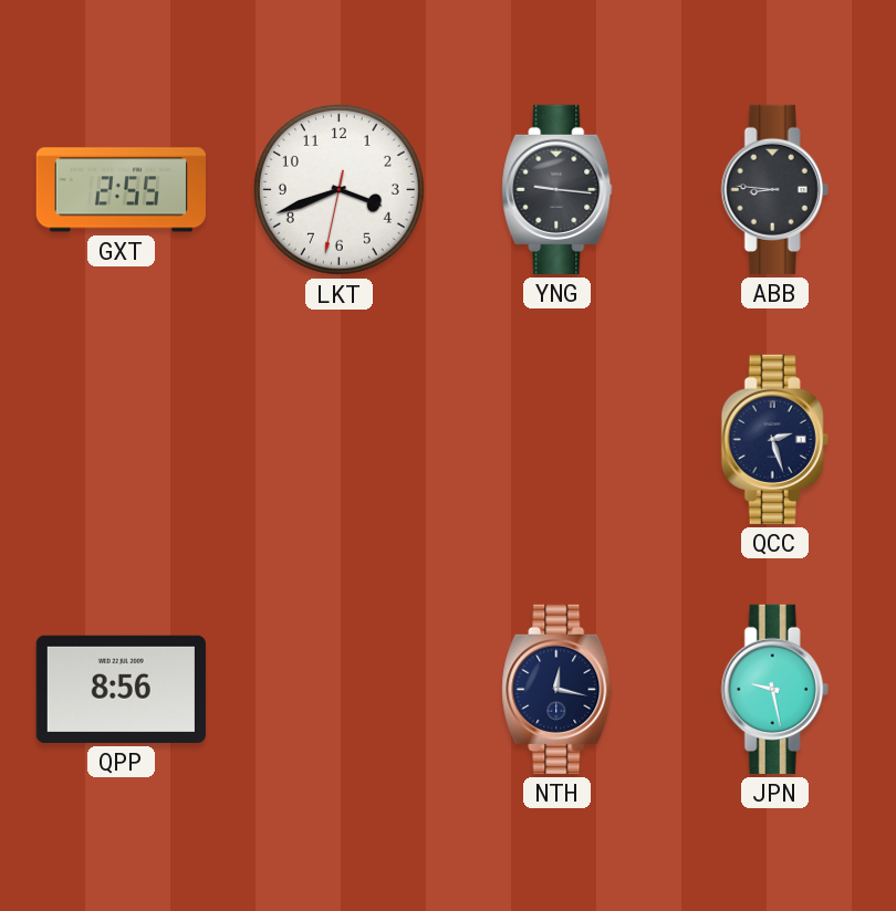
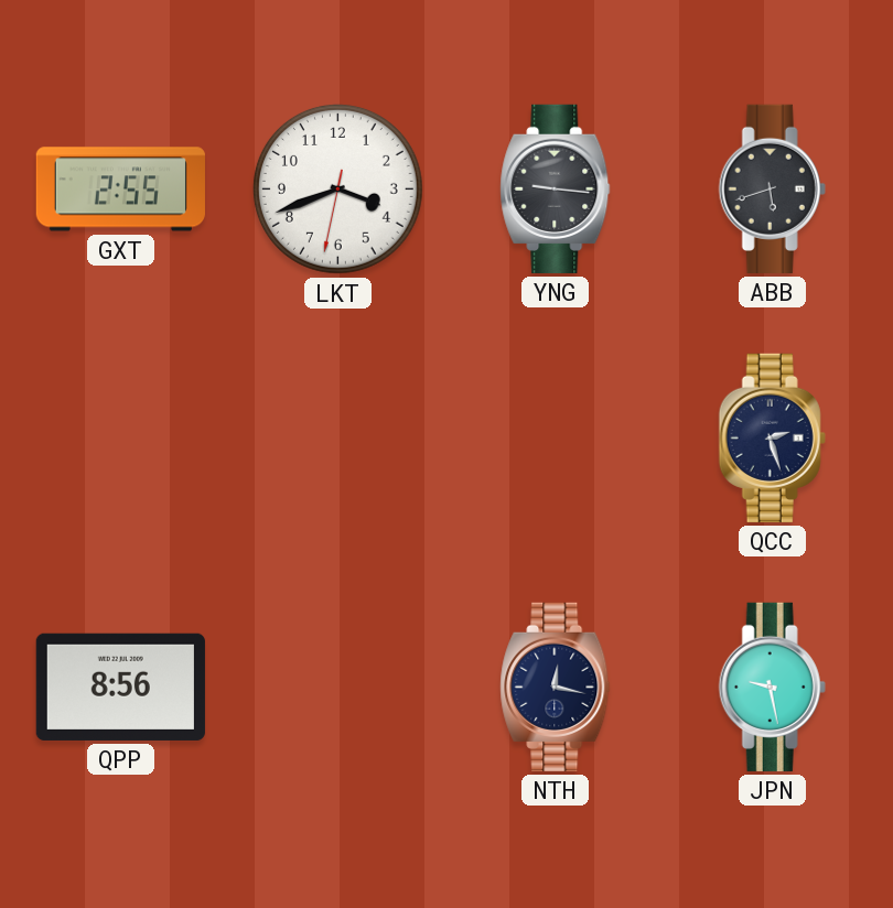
ABB: 8:46 -> 5:42
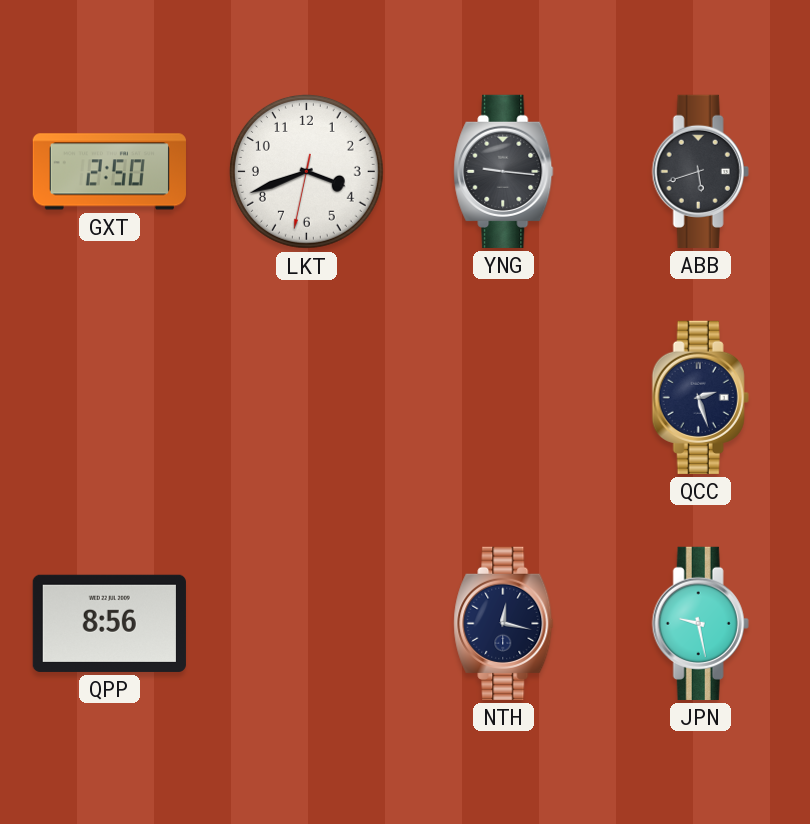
GXT: 2:55 -> 2:50
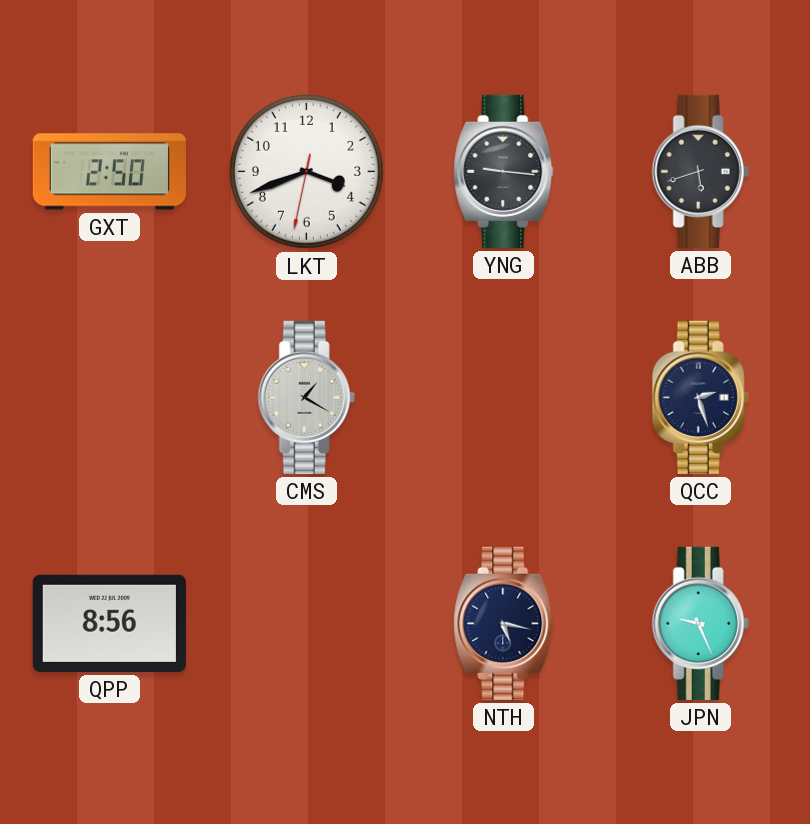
CMS: none -> 1:20
NTH: 12:17 -> 5:17
JPN: 9:28 -> 9:26
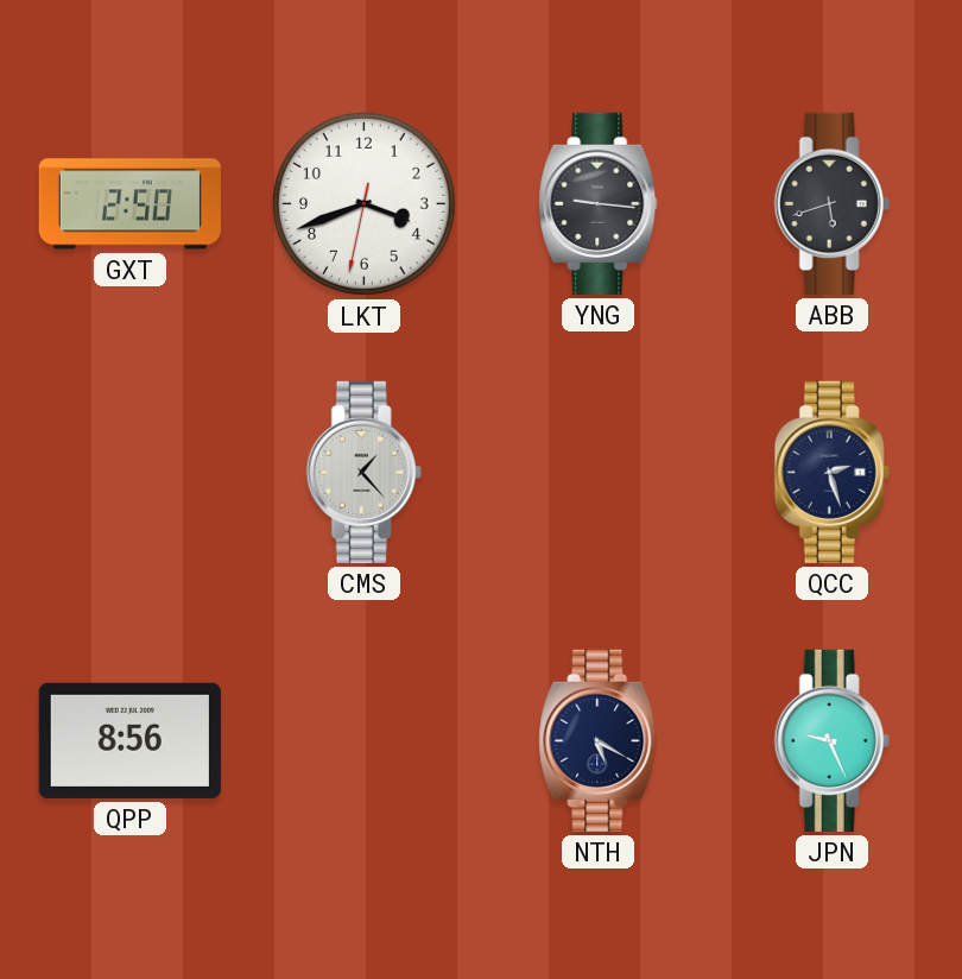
CMS: 1:20 -> 1:23
NTH: 5:17 -> 5:20
